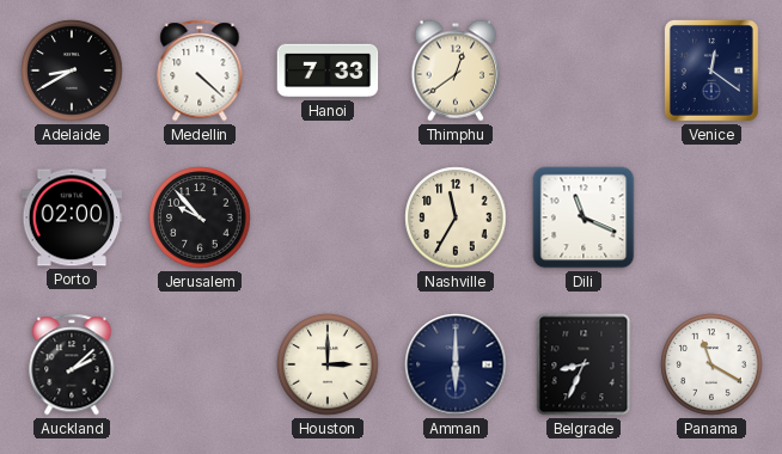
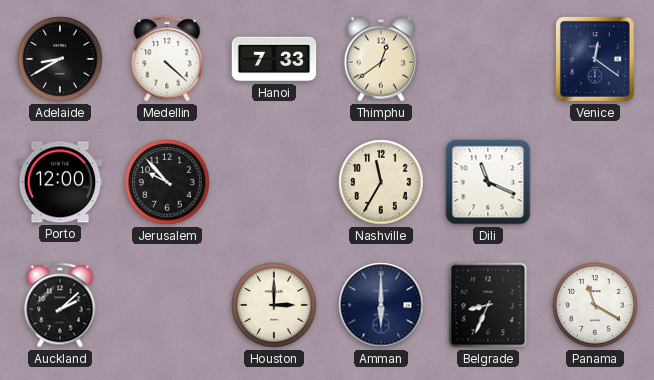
Porto: 02:00 -> 12:00
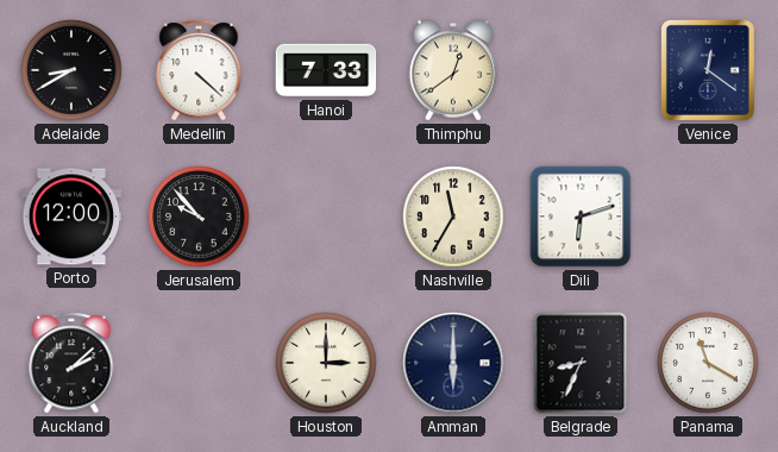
Dili: 11:19 -> 6:12
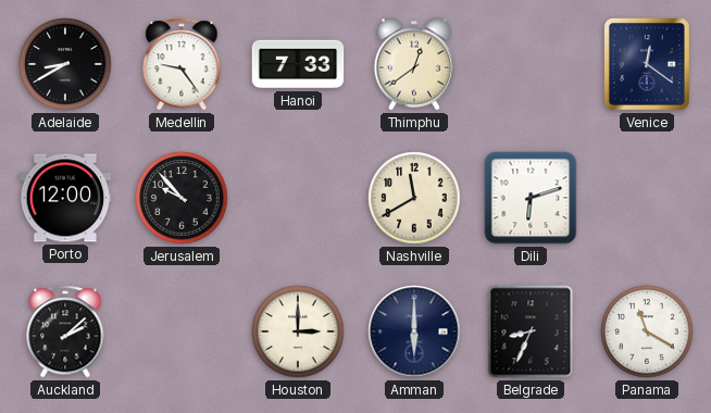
Medellin: 4:22 -> 9:24
Nashville: 11:35 -> 11:40
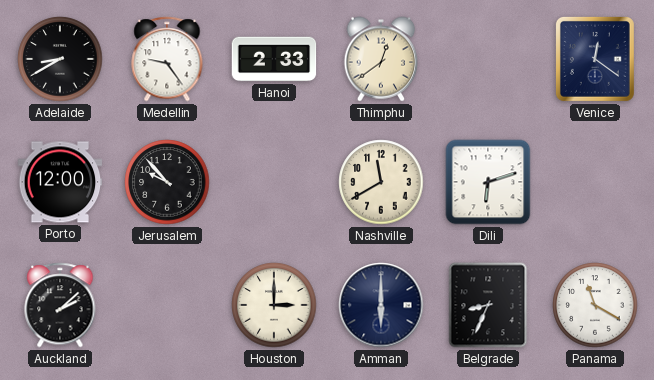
Hanoi: 7:33 -> 2:33
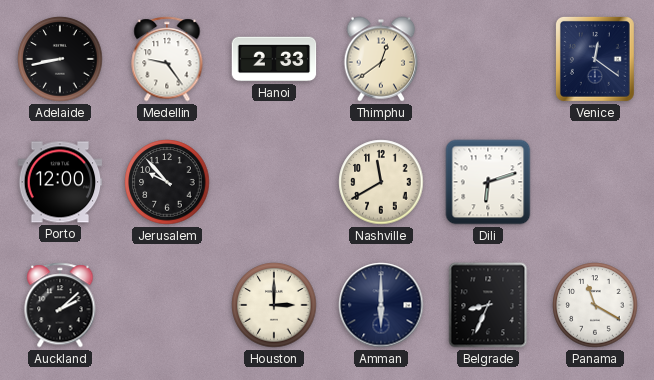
Adelaide: 8:40 -> 8:43
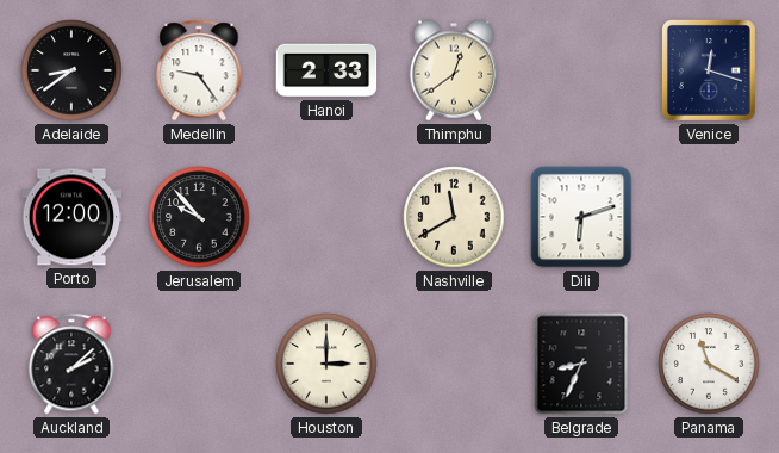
Adelaide: 8:43 -> 8:39
Venice: 12:21 -> 12:18
Amman: 6:00 -> none
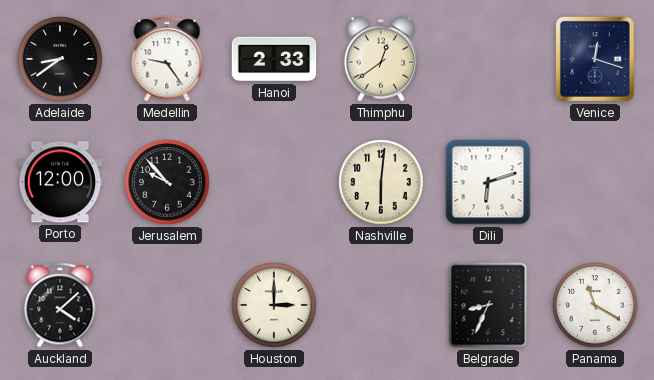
Nashville: 11:40 -> 6:01
Auckland: 2:08 -> 4:08
